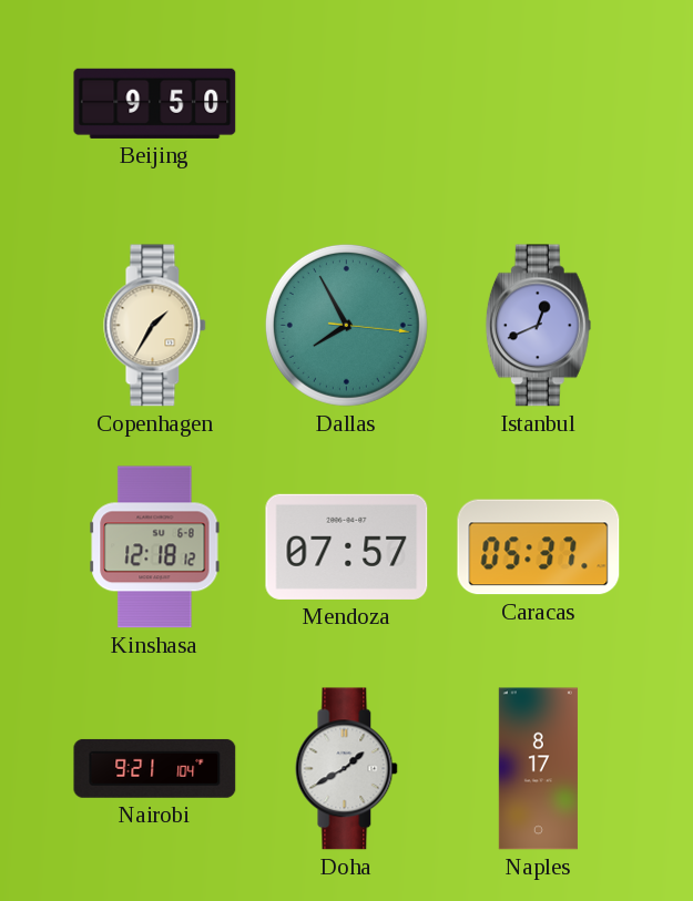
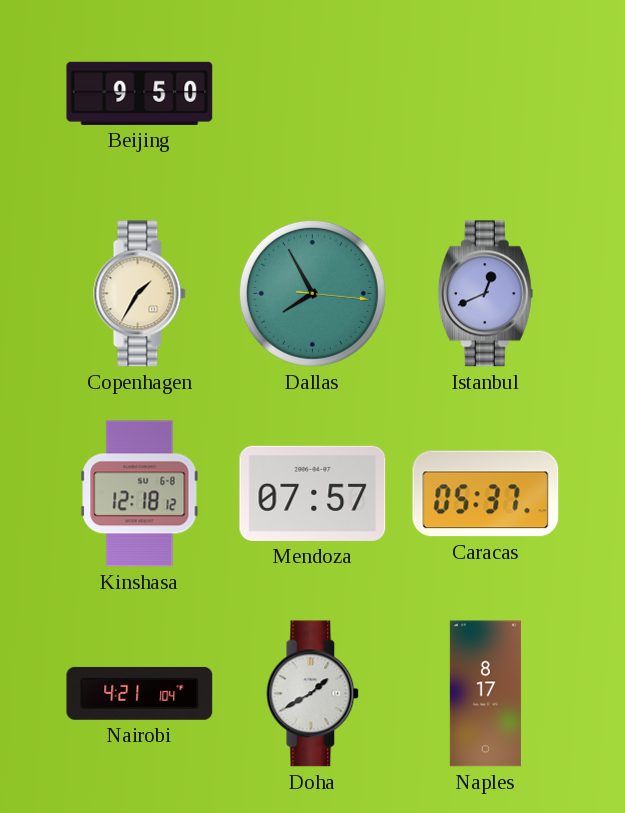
Nairobi: 9:21 -> 4:21
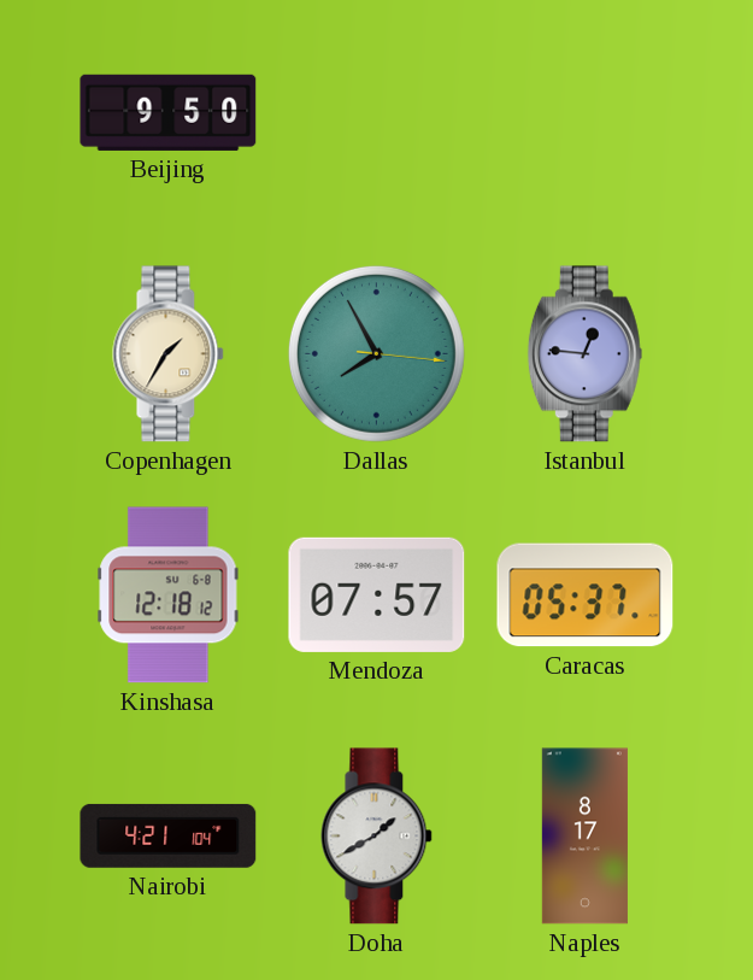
Istanbul: 12:41 -> 12:46
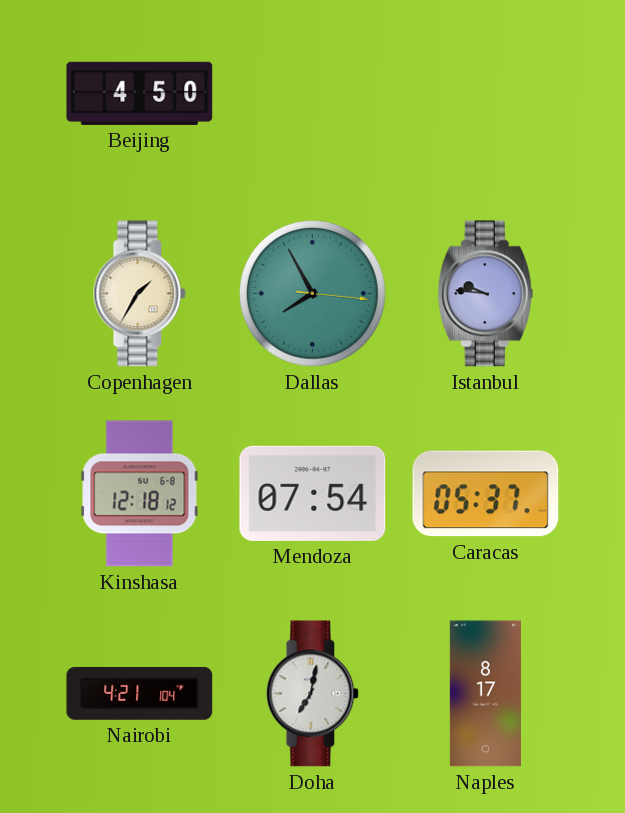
Beijing: 9:50 -> 4:50
Istanbul: 12:46 -> 9:46
Mendoza: 07:57 -> 07:54
Doha: 1:40 -> 7:02
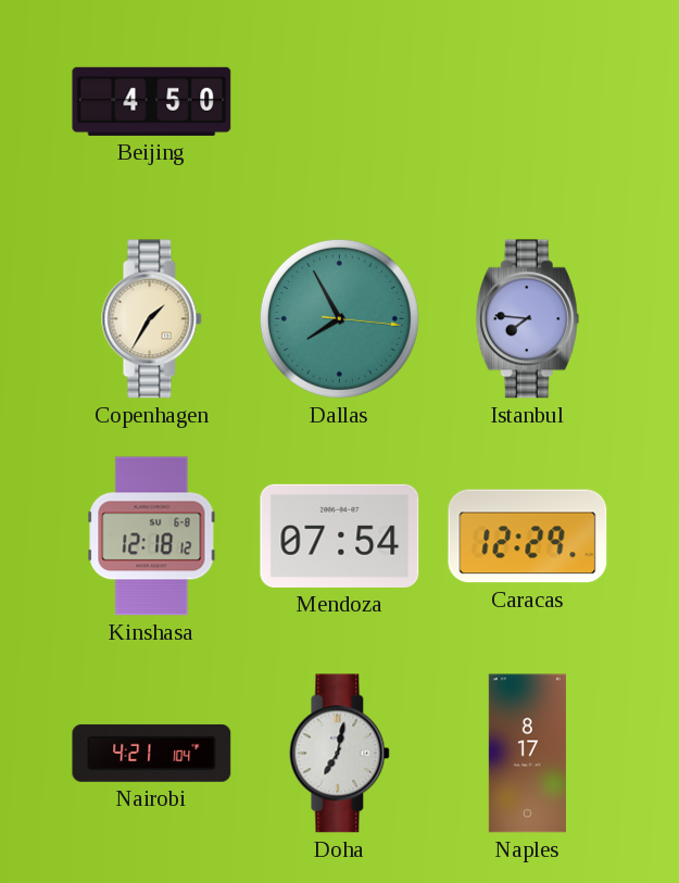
Istanbul: 9:46 -> 7:46
Caracas: 05:37 -> 12:29
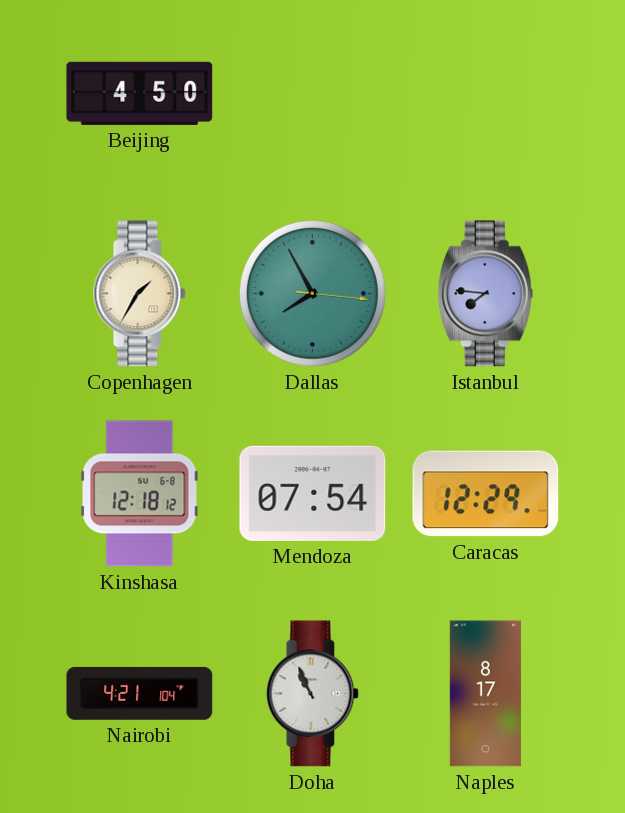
Doha: 7:02 -> 10:56
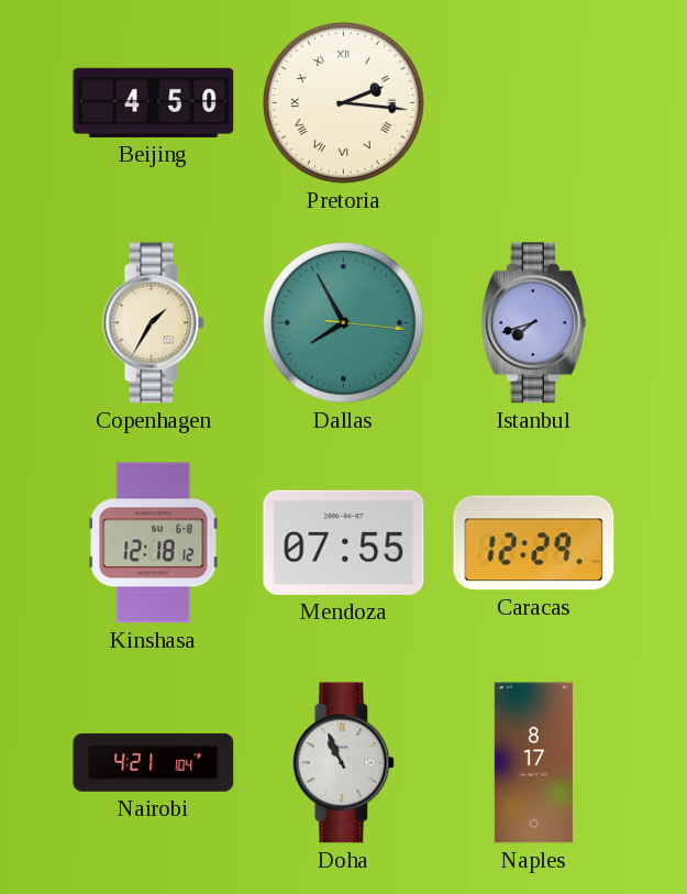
Pretoria: none -> 2:16
Istanbul: 7:46 -> 7:42
Mendoza: 07:54 -> 07:55
